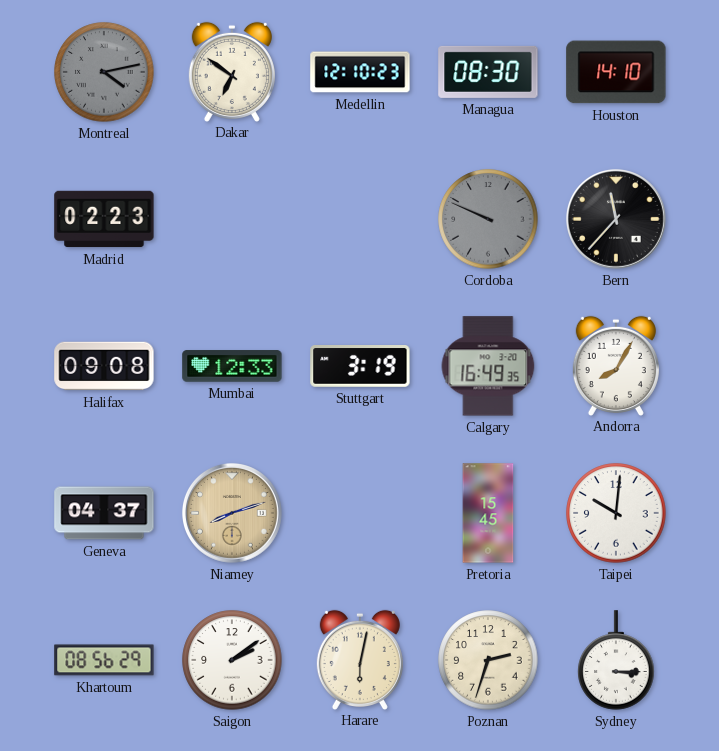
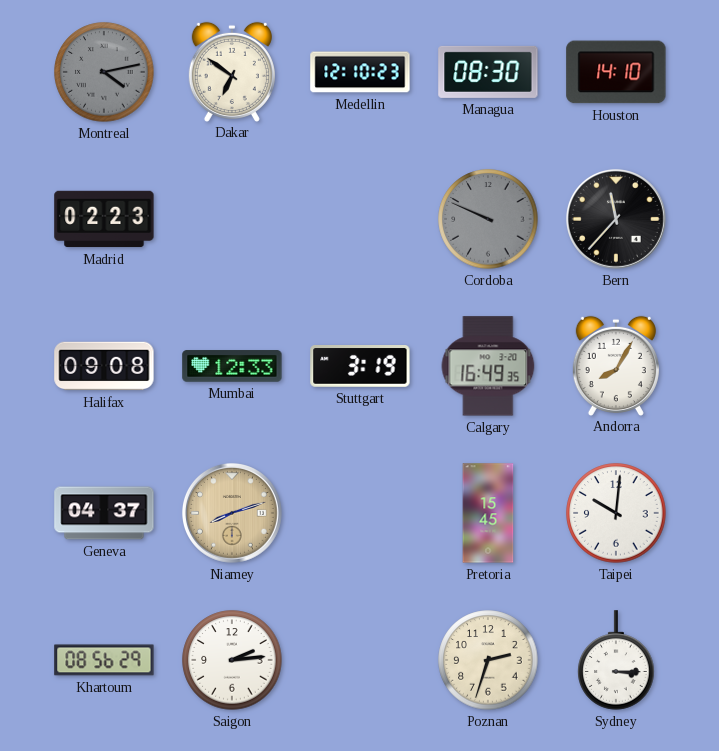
Saigon: 2:09 -> 2:14
Harare: 6:02 -> none
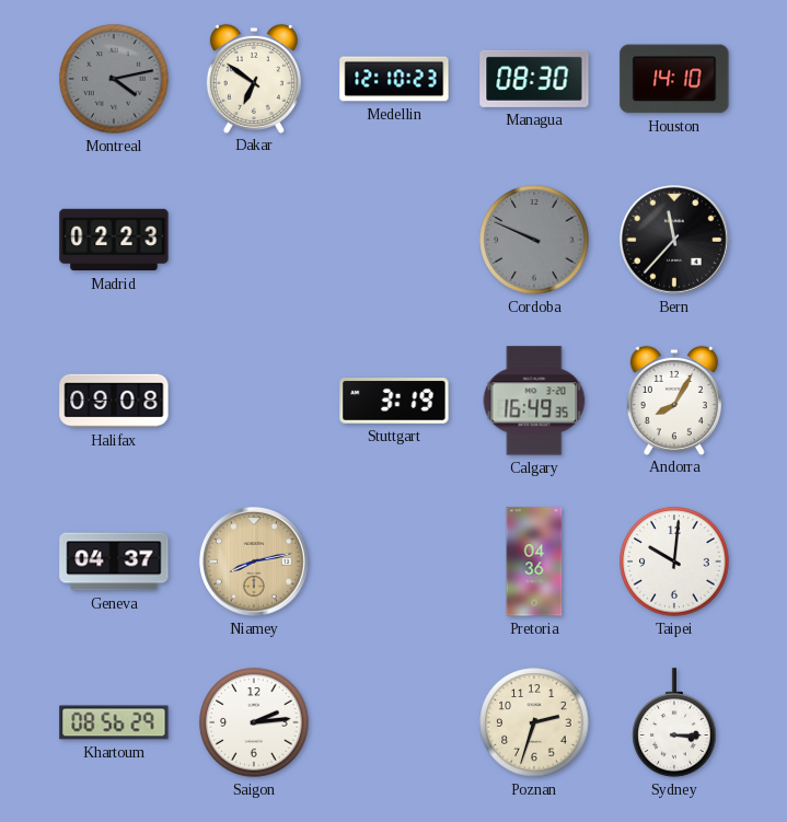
Mumbai: 12:33 -> none
Niamey: 8:12 -> 8:13
Pretoria: 15:45 -> 04:36
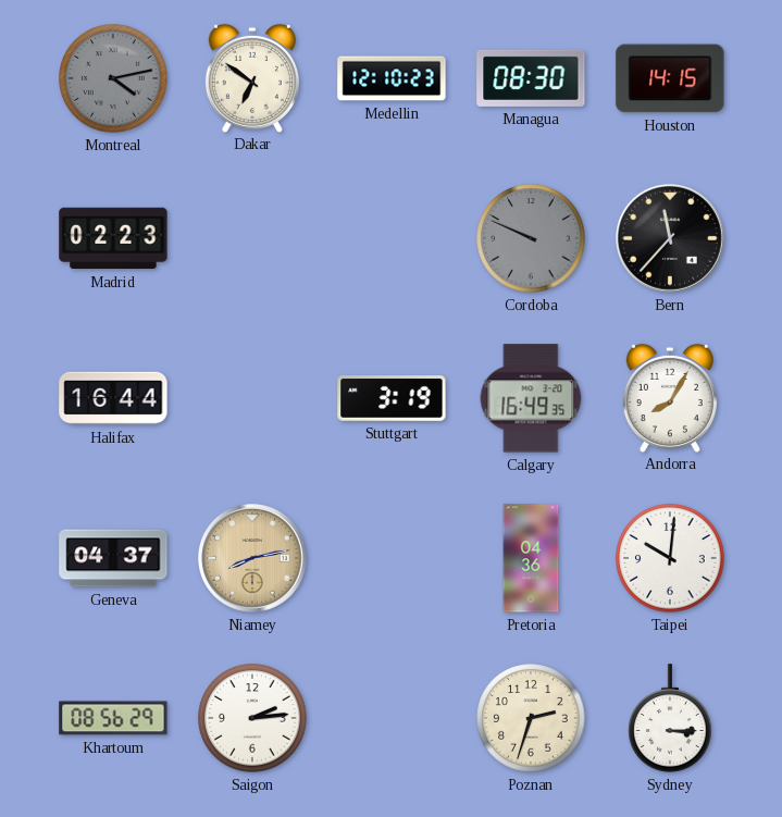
Houston: 14:10 -> 14:15
Halifax: 09:08 -> 16:44
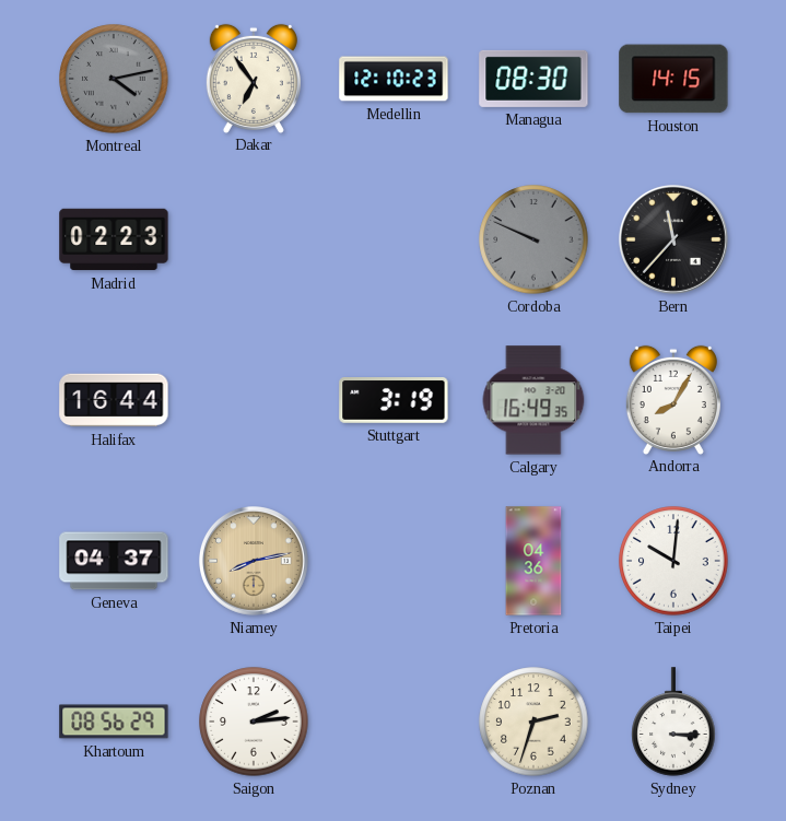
Dakar: 6:51 -> 6:54
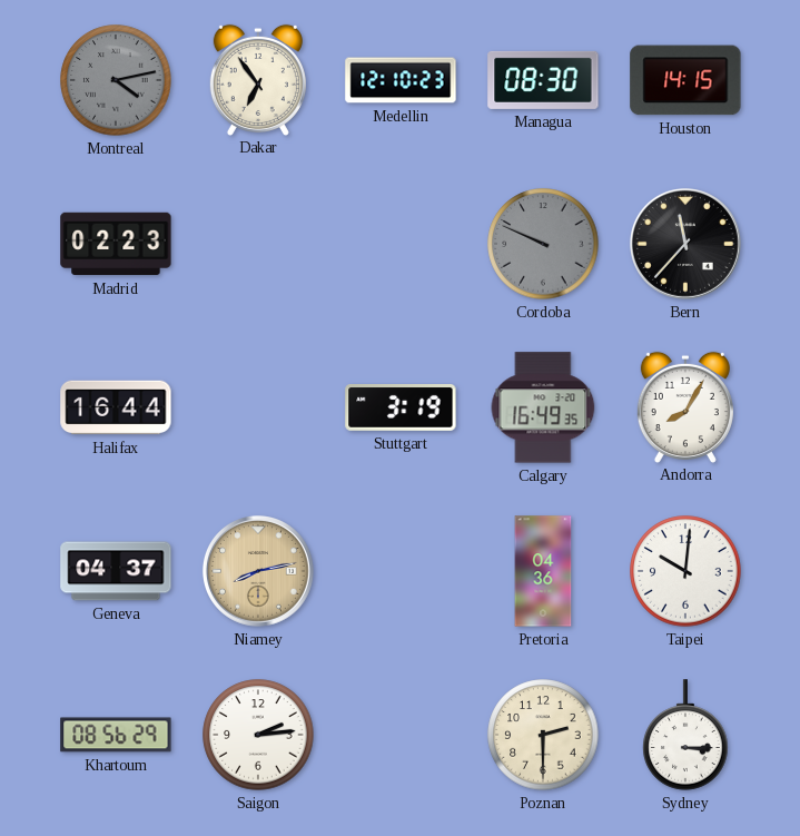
Poznan: 2:33 -> 2:30
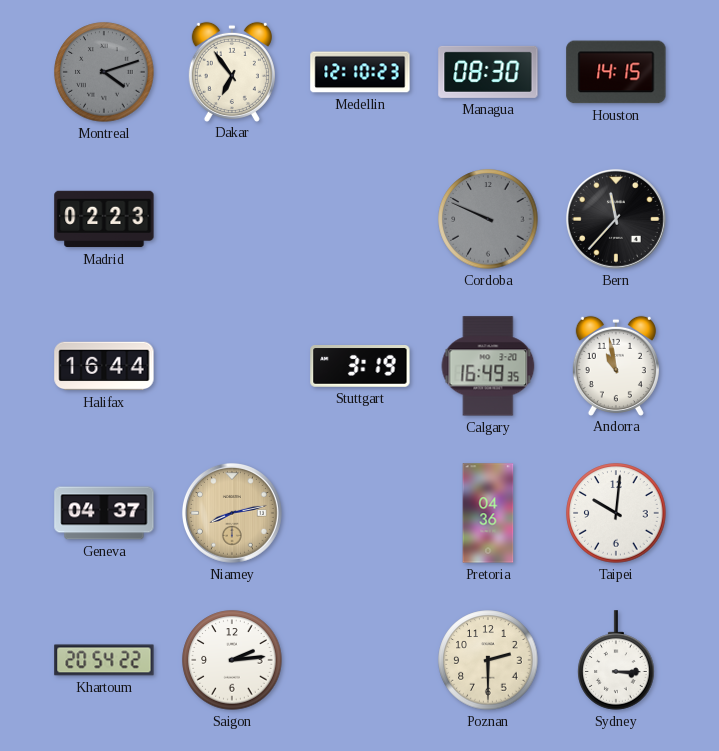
Montreal: 4:13 -> 4:12
Andorra: 8:05 -> 10:58
Khartoum: 08:56 -> 20:54
